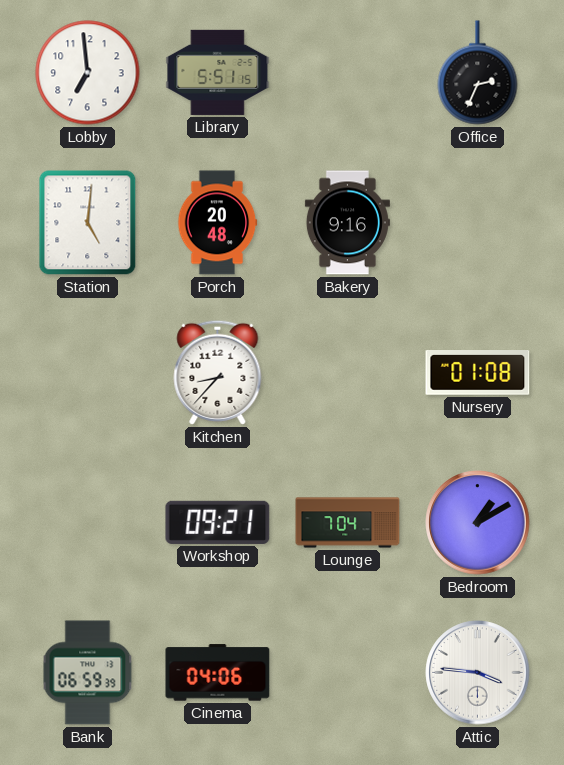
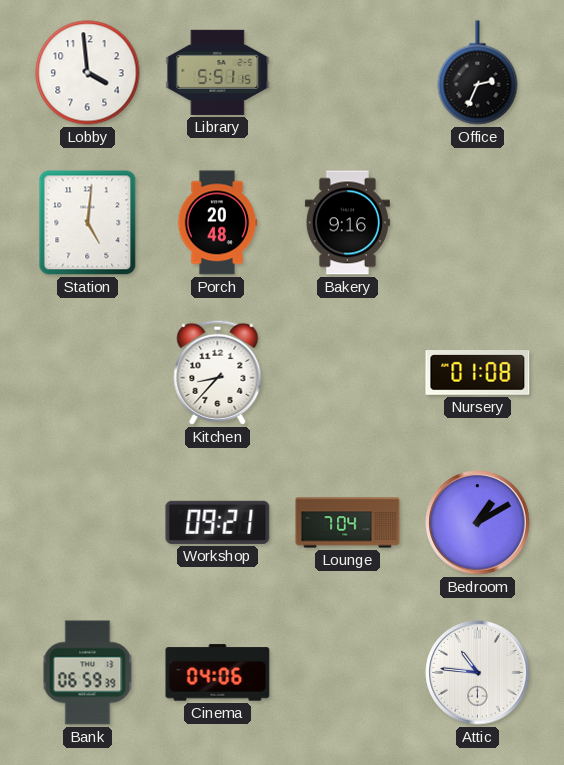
Lobby: 6:59 -> 3:59
Attic: 3:46 -> 10:46
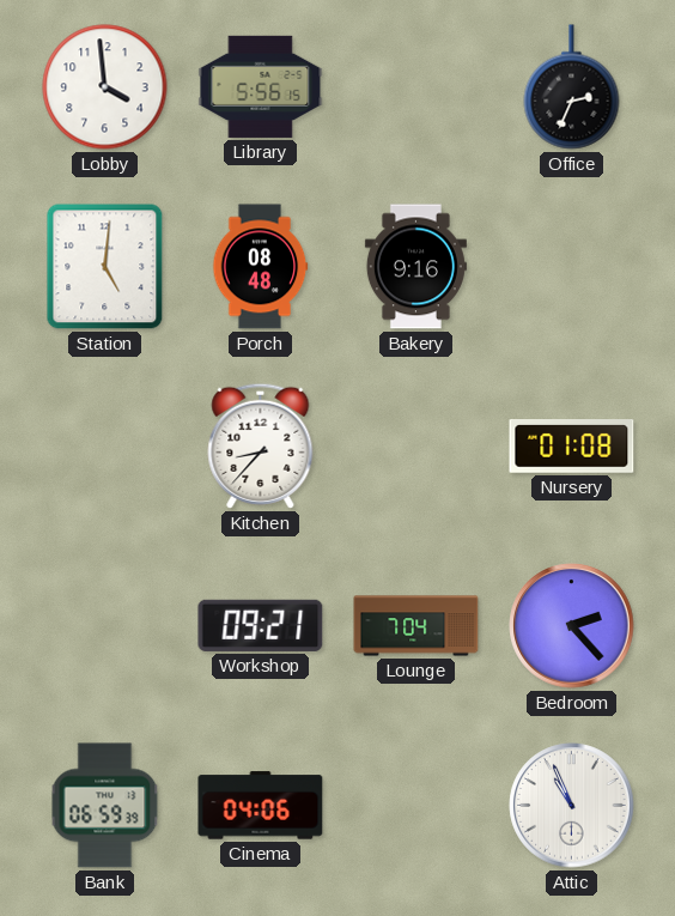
Library: 5:51 -> 5:56
Porch: 20:48 -> 08:48
Bedroom: 1:10 -> 2:23
Attic: 10:46 -> 10:56
